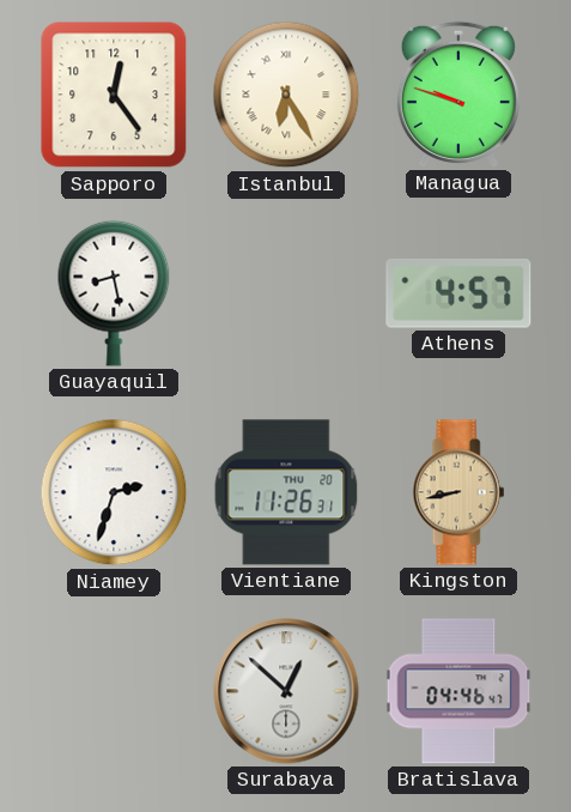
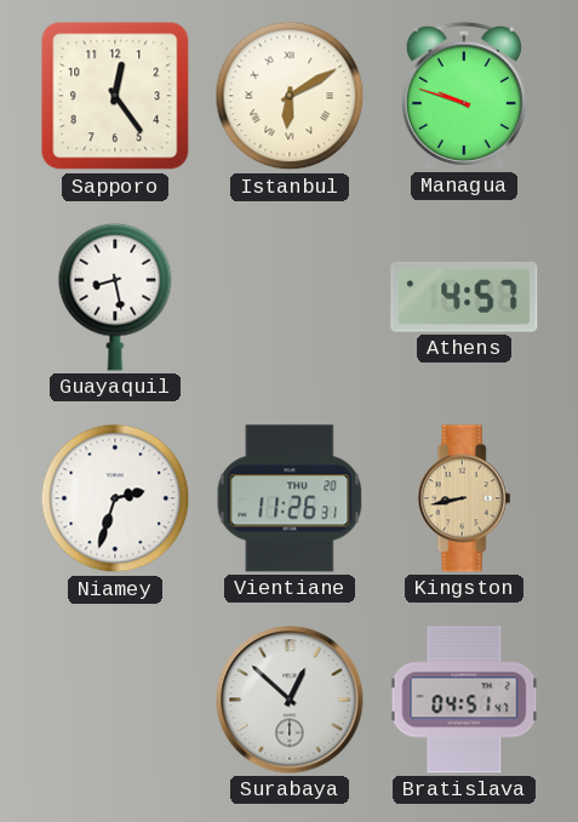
Istanbul: 6:25 -> 6:10
Bratislava: 04:46 -> 04:51
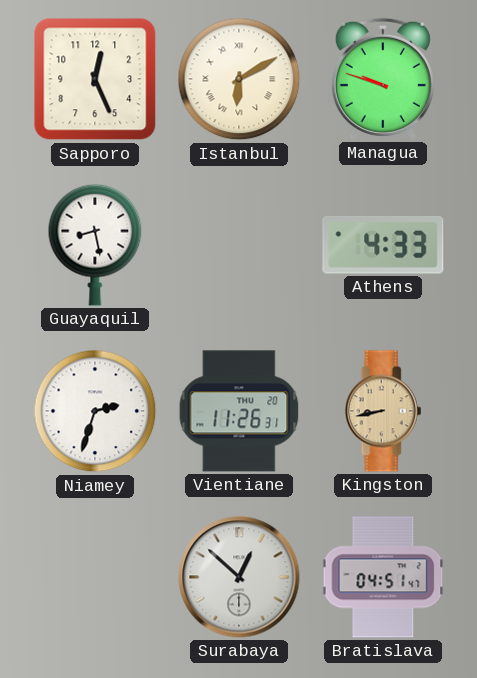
Sapporo: 12:24 -> 12:26
Athens: 4:57 -> 4:33
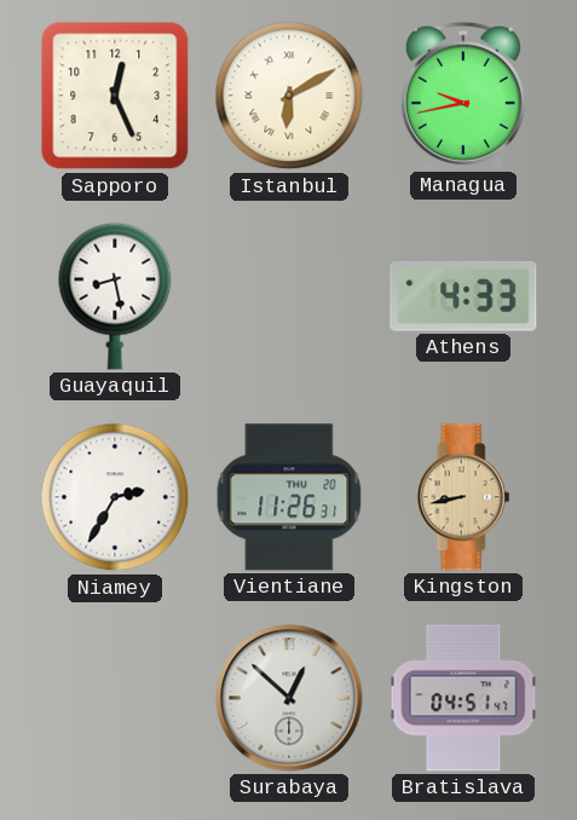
Managua: 9:48 -> 9:43
Niamey: 2:33 -> 2:35
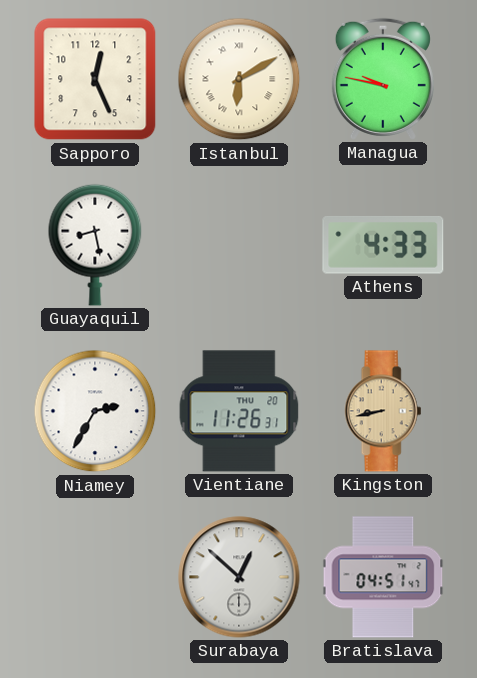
Managua: 9:43 -> 9:47
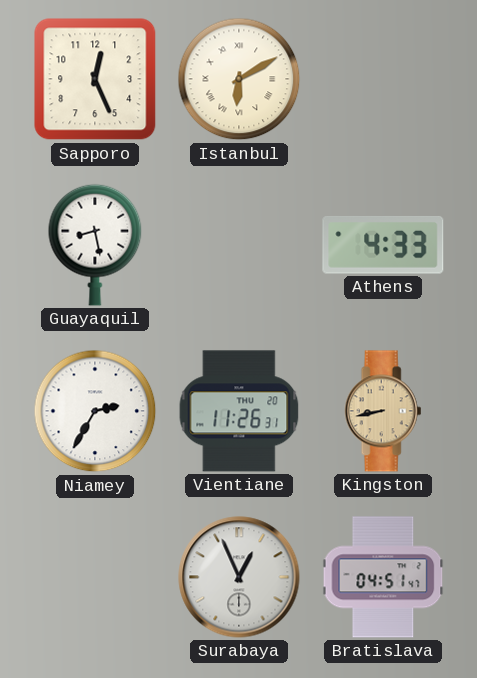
Managua: 9:47 -> none
Surabaya: 12:52 -> 12:56
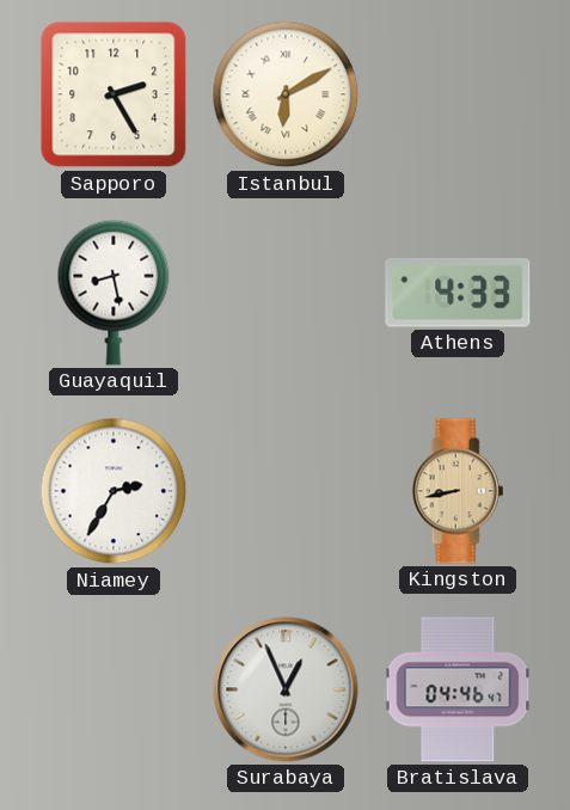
Sapporo: 12:26 -> 2:25
Vientiane: 11:26 -> none
Bratislava: 04:51 -> 04:46
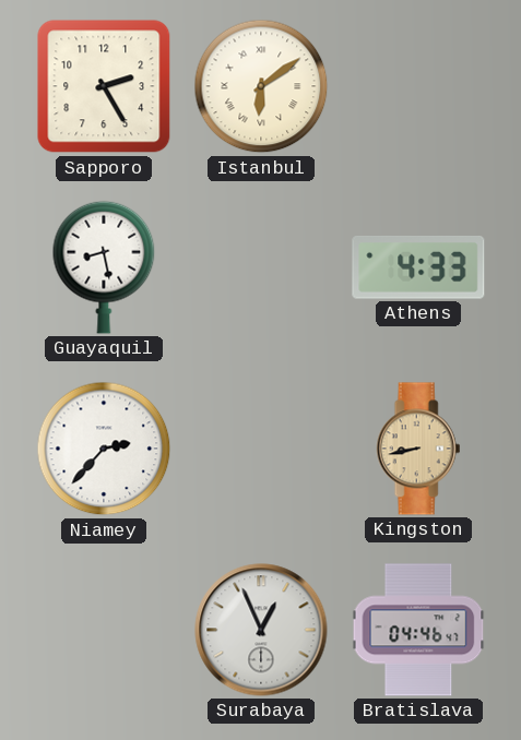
Istanbul: 6:10 -> 6:09
Niamey: 2:35 -> 2:37
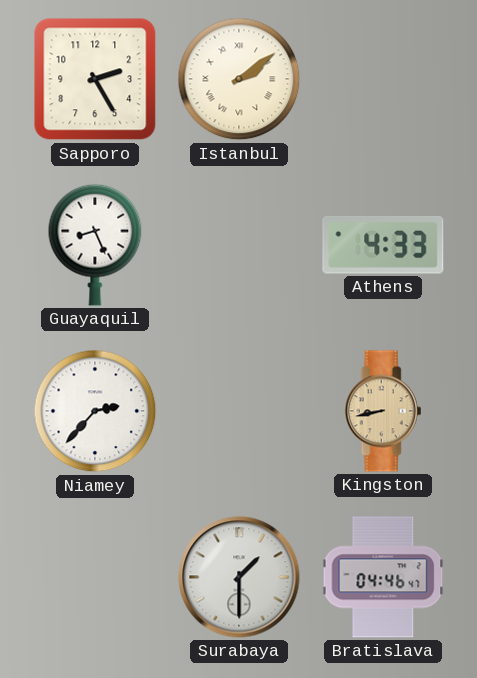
Istanbul: 6:09 -> 2:09
Guayaquil: 8:28 -> 8:26
Surabaya: 12:56 -> 1:30
